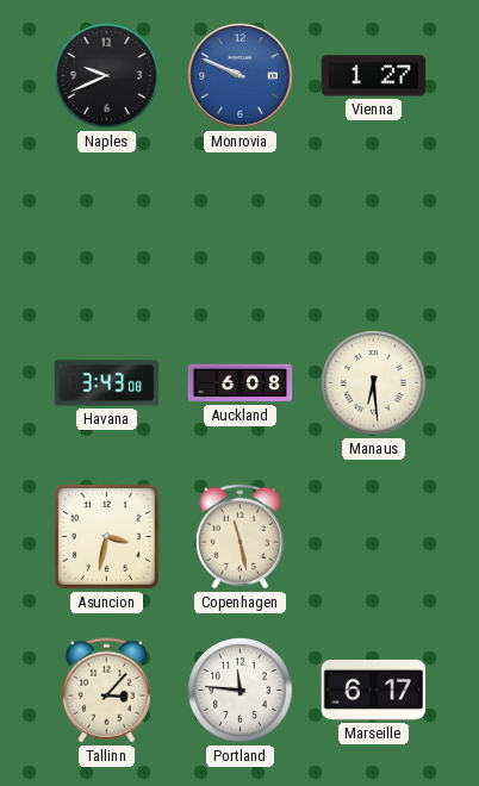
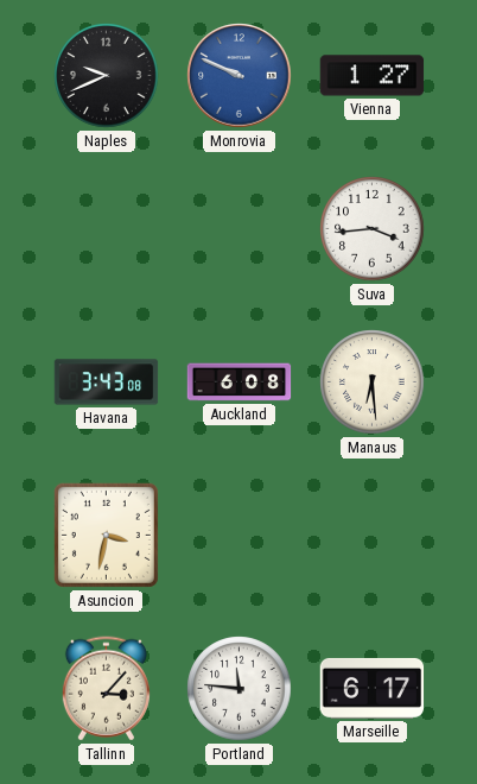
Suva: none -> 3:44
Copenhagen: 11:28 -> none
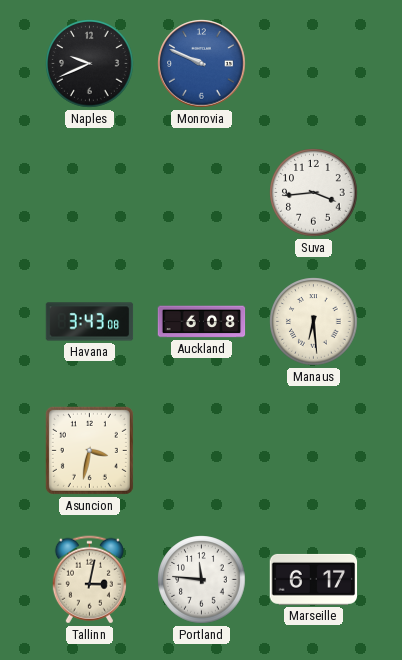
Vienna: 1:27 -> none
Tallinn: 3:07 -> 3:02
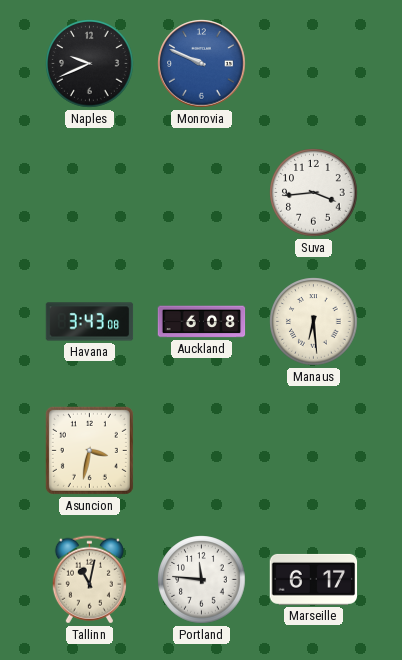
Tallinn: 3:02 -> 11:02
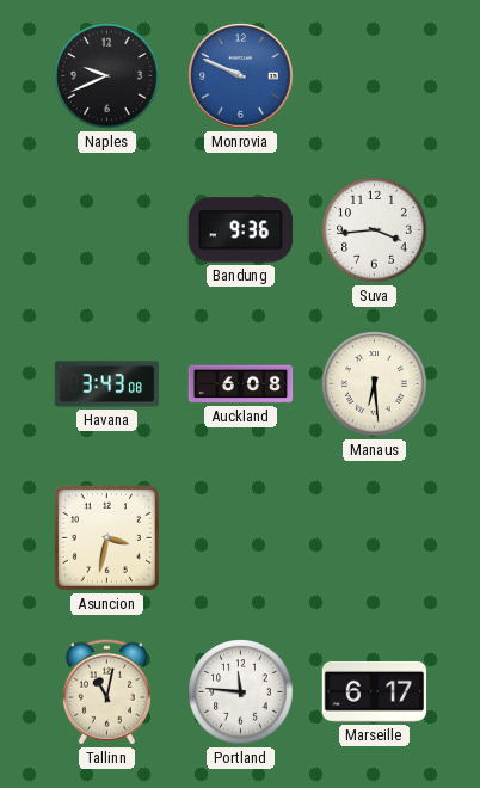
Bandung: none -> 9:36
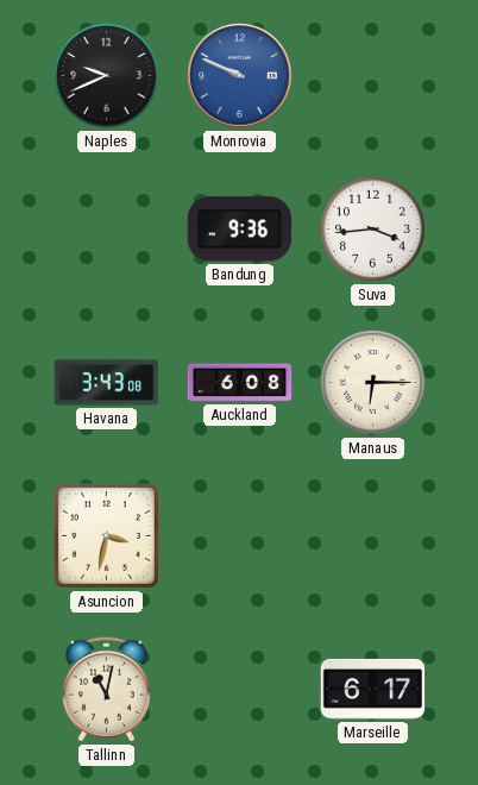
Manaus: 6:29 -> 6:15
Portland: 11:46 -> none
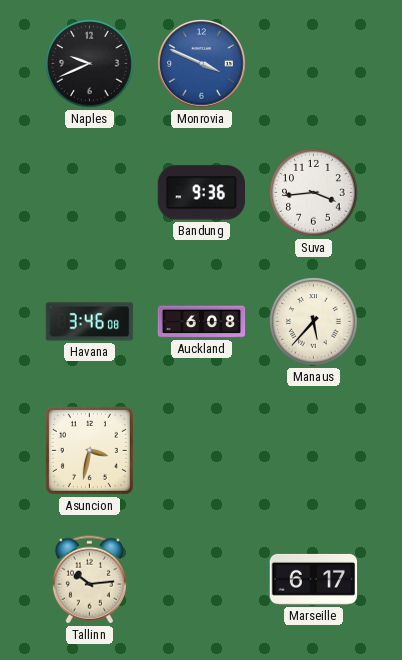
Monrovia: 9:49 -> 3:49
Havana: 3:43 -> 3:46
Manaus: 6:15 -> 5:37
Tallinn: 11:02 -> 10:14
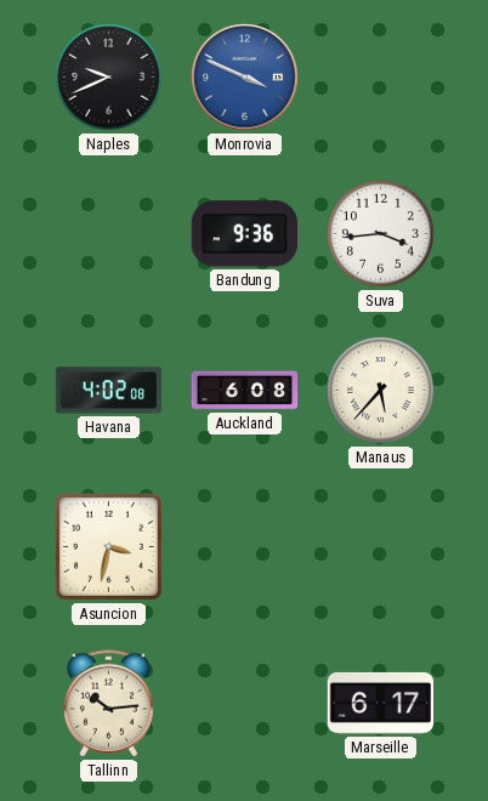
Havana: 3:46 -> 4:02
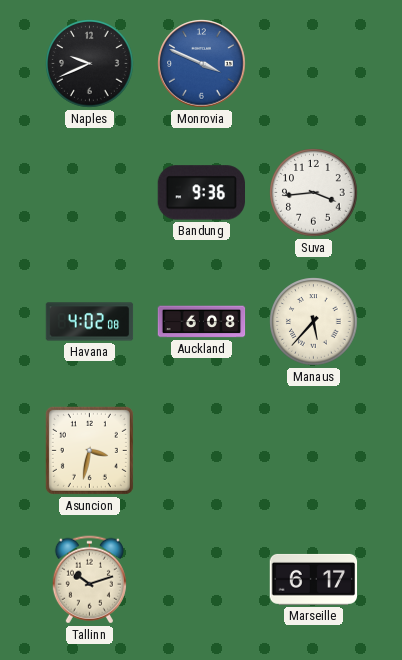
Tallinn: 10:14 -> 10:12
